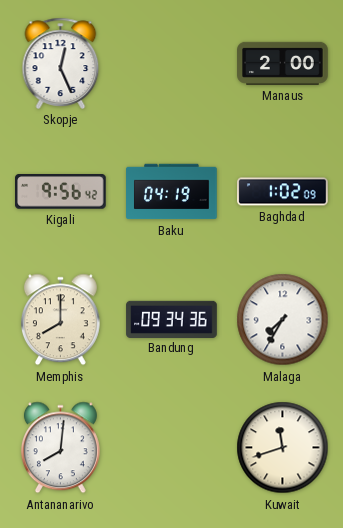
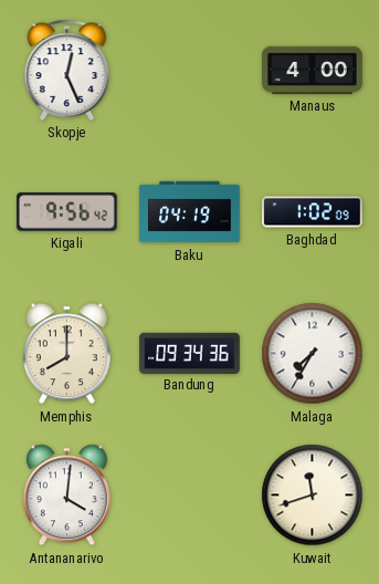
Manaus: 2:00 -> 4:00
Antananarivo: 8:01 -> 4:01
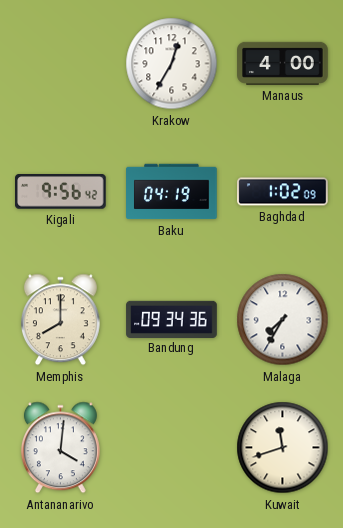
Skopje: 12:26 -> none
Krakow: none -> 12:35
